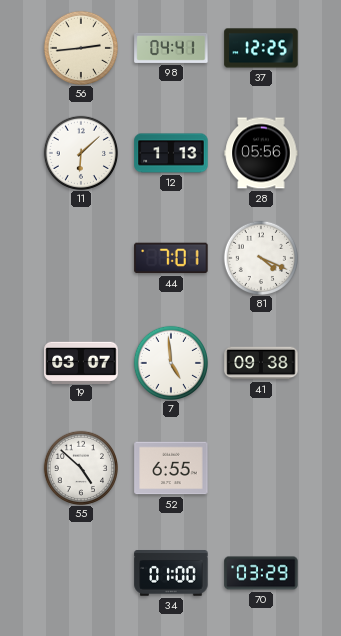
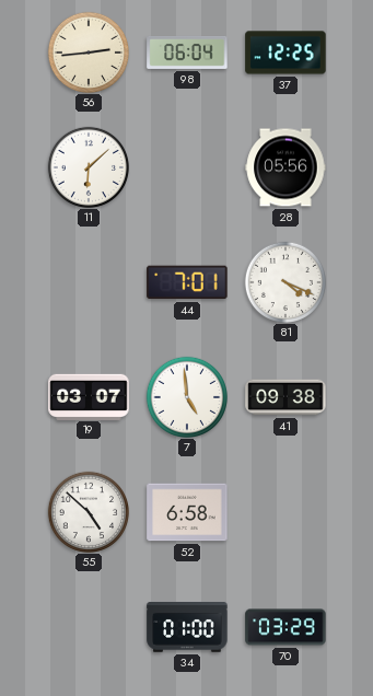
98: 04:41 -> 06:04
12: 1:13 -> none
52: 6:55 -> 6:58
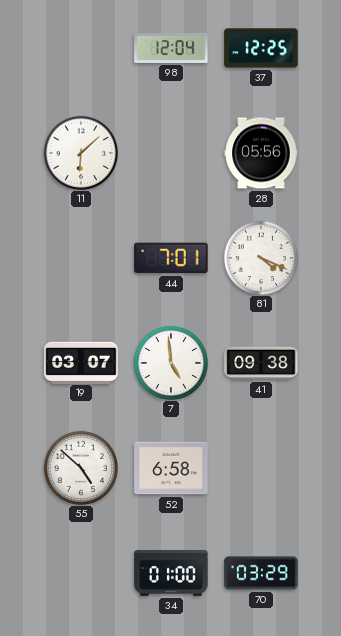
56: 2:44 -> none
98: 06:04 -> 12:04
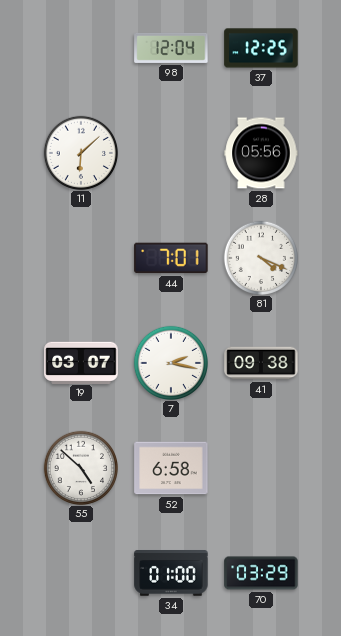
7: 4:59 -> 2:17
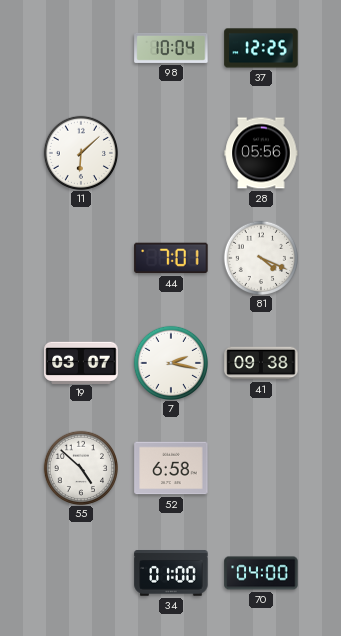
98: 12:04 -> 10:04
70: 03:29 -> 04:00
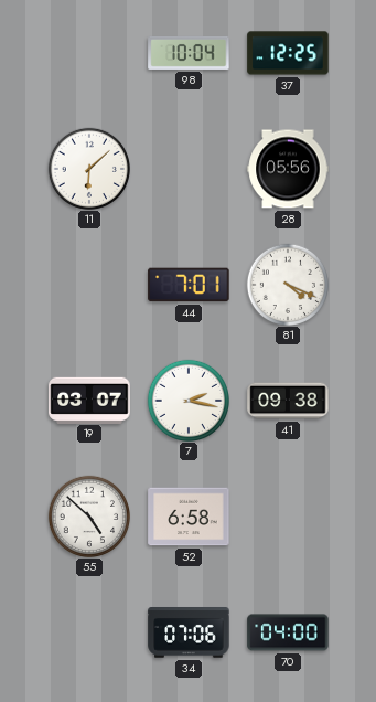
34: 01:00 -> 07:06
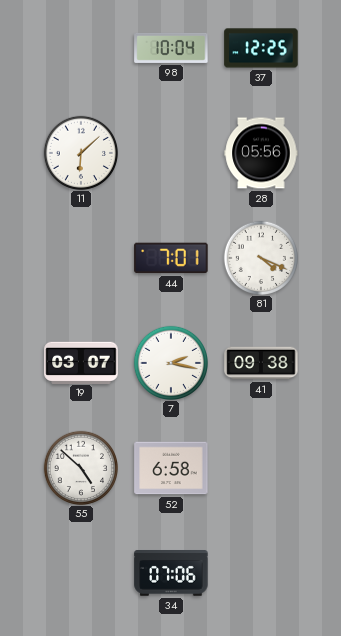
70: 04:00 -> none
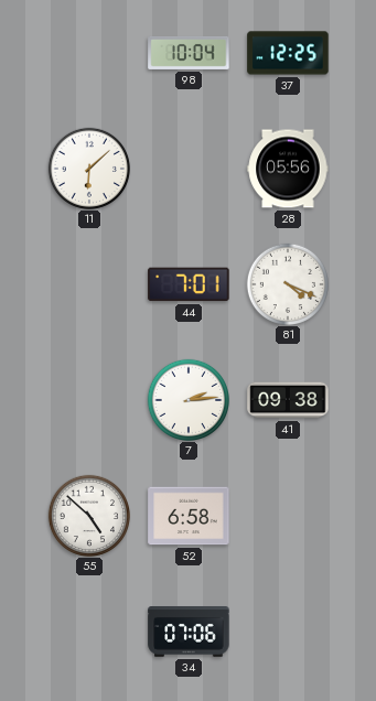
19: 03:07 -> none
7: 2:17 -> 2:14
